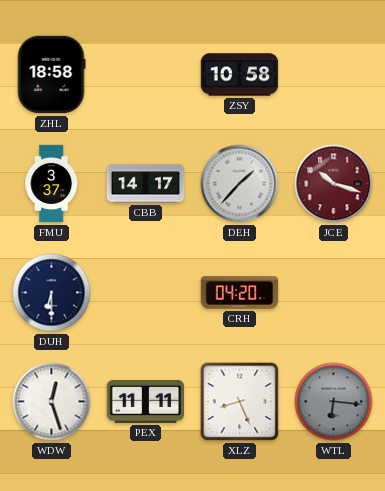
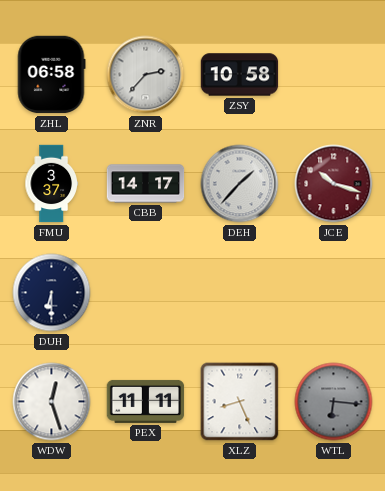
ZHL: 18:58 -> 06:58
ZNR: none -> 2:37
CRH: 04:20 -> none
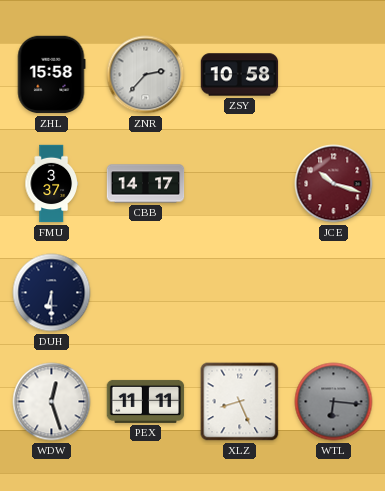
ZHL: 06:58 -> 15:58
DEH: 1:37 -> none
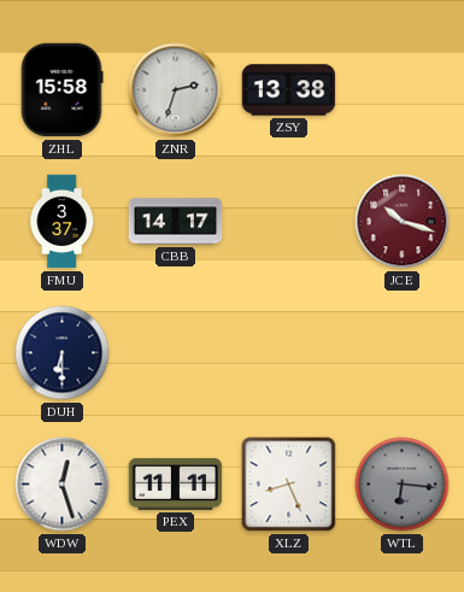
ZNR: 2:37 -> 2:33
ZSY: 10:58 -> 13:38
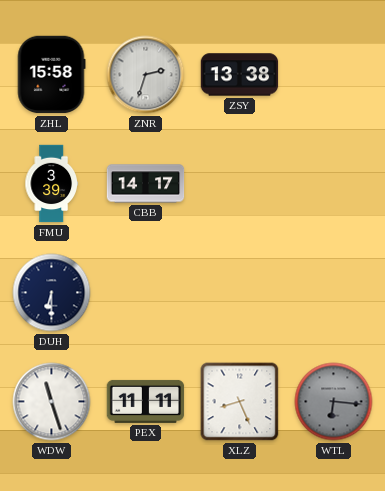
FMU: 3:37 -> 3:39
JCE: 10:18 -> none
WDW: 12:27 -> 11:27
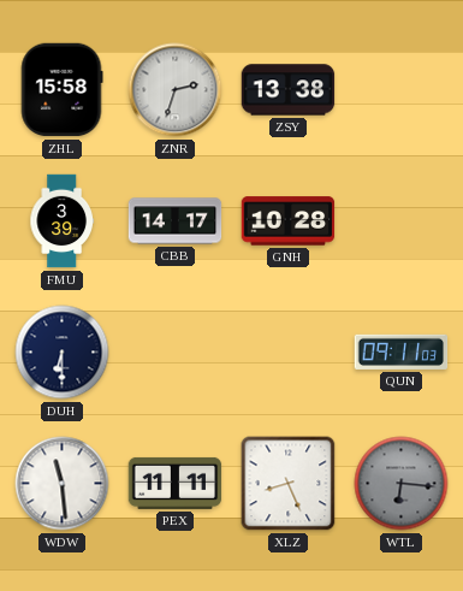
GNH: none -> 10:28
QUN: none -> 09:11
WDW: 11:27 -> 11:29
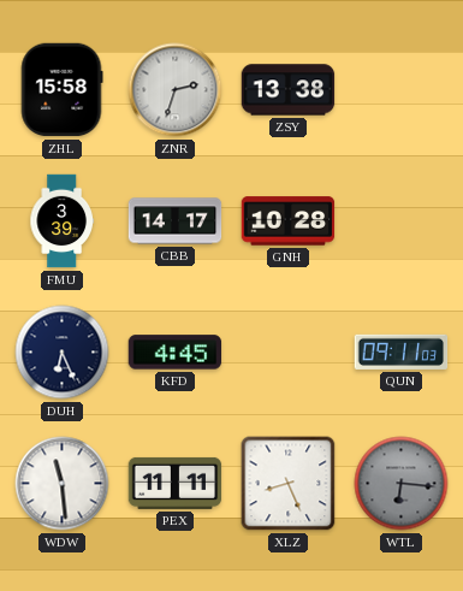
DUH: 6:30 -> 6:26
KFD: none -> 4:45
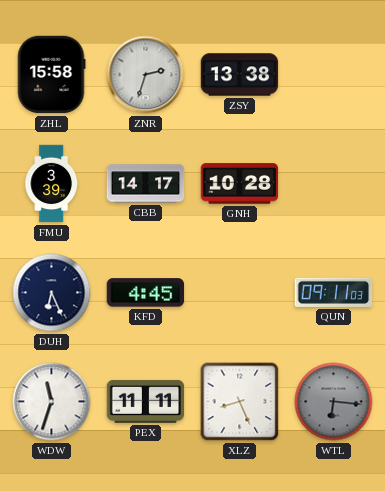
WDW: 11:29 -> 11:33
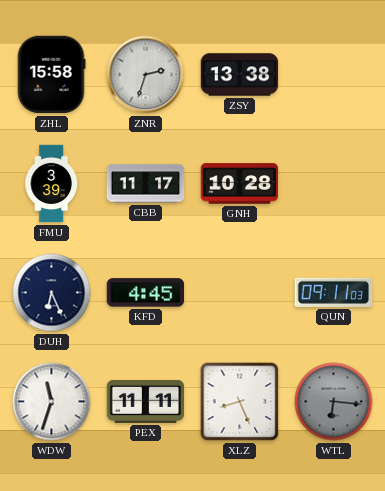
CBB: 14:17 -> 11:17
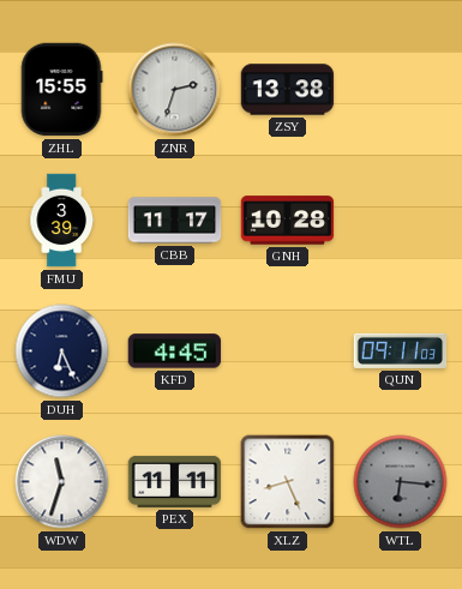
ZHL: 15:58 -> 15:55
